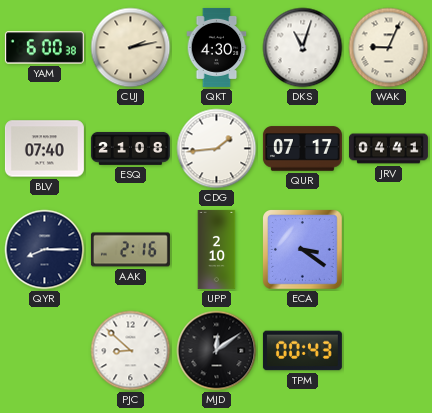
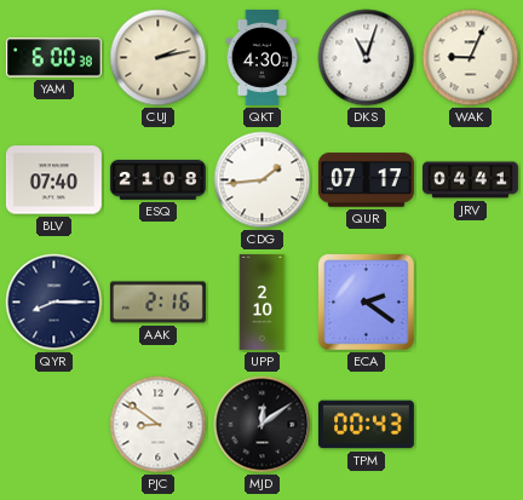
ECA: 3:21 -> 2:21
PJC: 8:52 -> 8:51
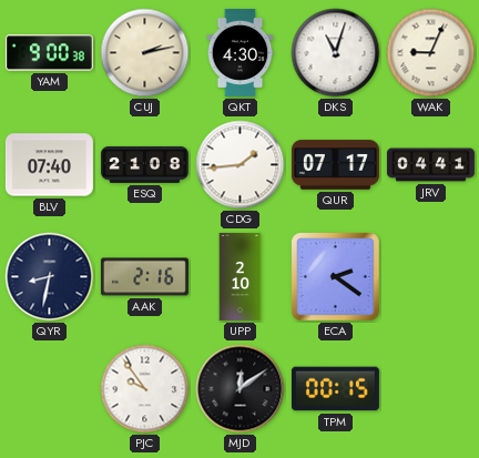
YAM: 6:00 -> 9:00
QYR: 8:15 -> 8:32
PJC: 8:51 -> 9:54
TPM: 00:43 -> 00:15
